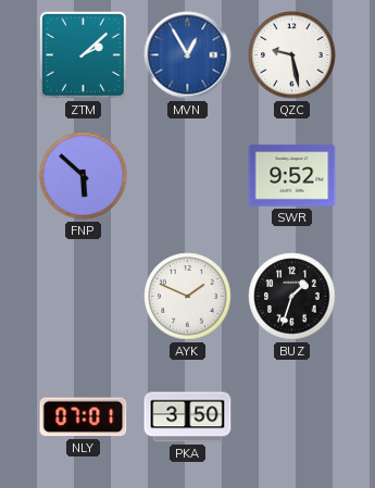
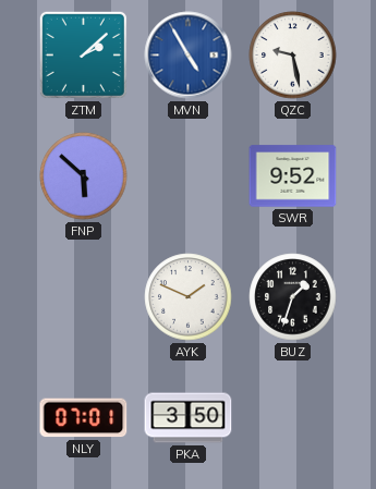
MVN: 12:55 -> 4:55
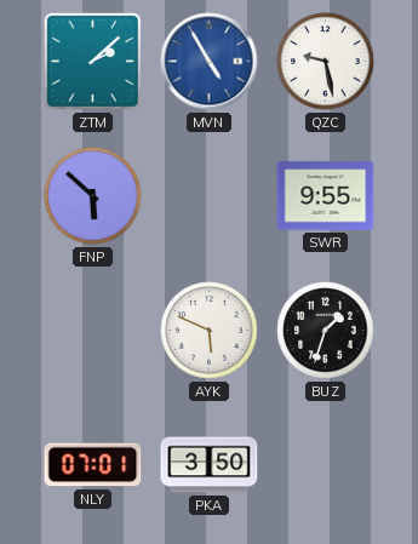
SWR: 9:52 -> 9:55
AYK: 1:49 -> 5:49
